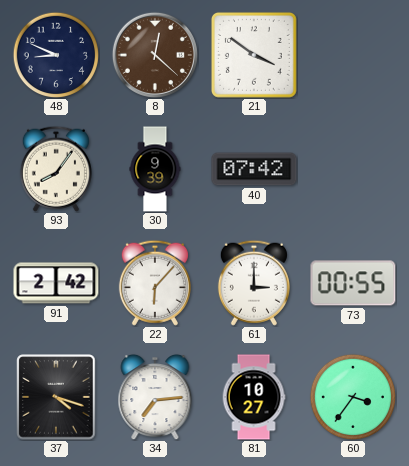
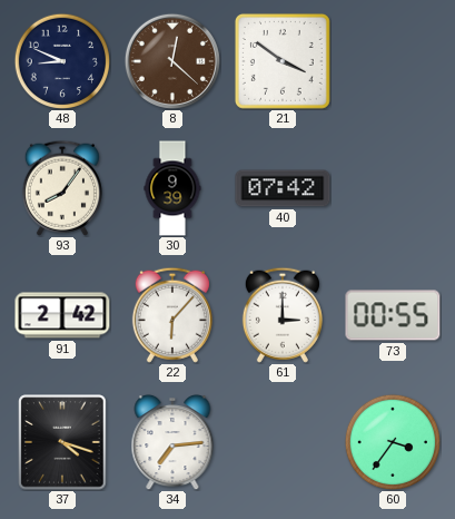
81: 10:27 -> none
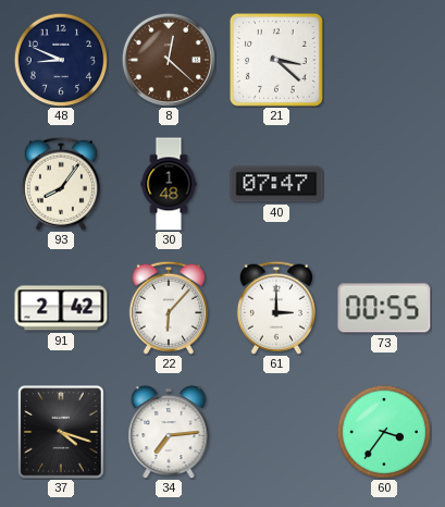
21: 3:51 -> 3:22
30: 9:39 -> 1:48
40: 07:42 -> 07:47
